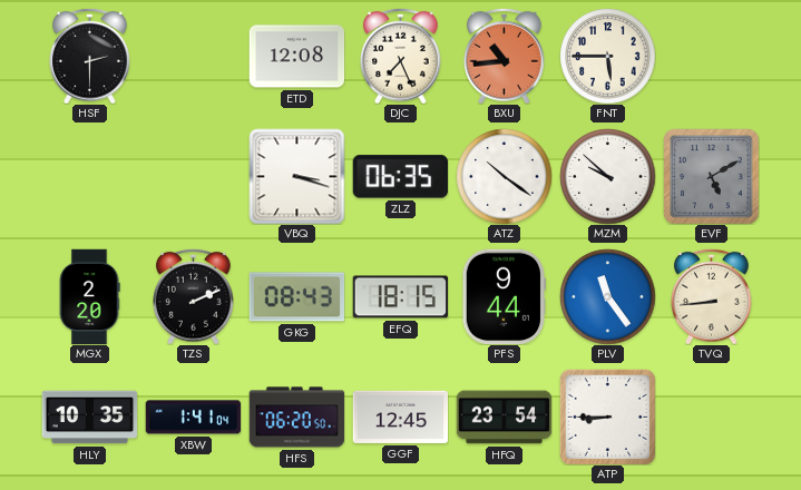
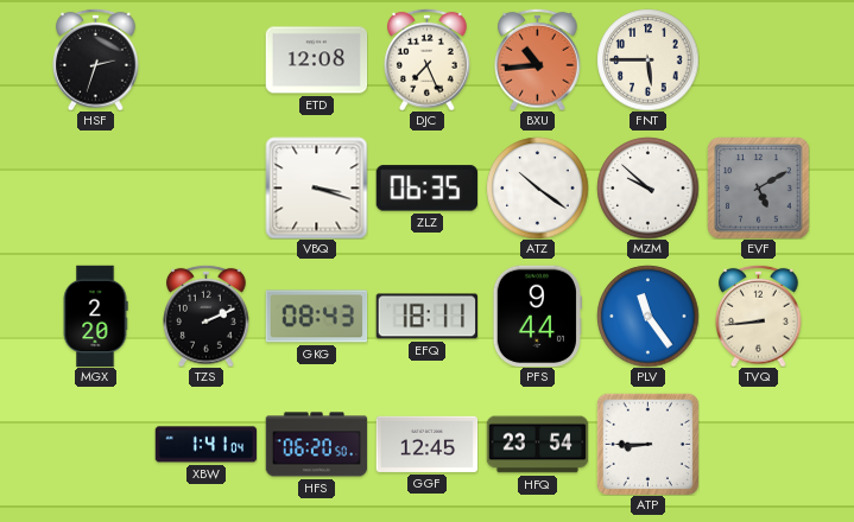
HSF: 2:30 -> 2:33
EFQ: 18:15 -> 18:11
HLY: 10:35 -> none
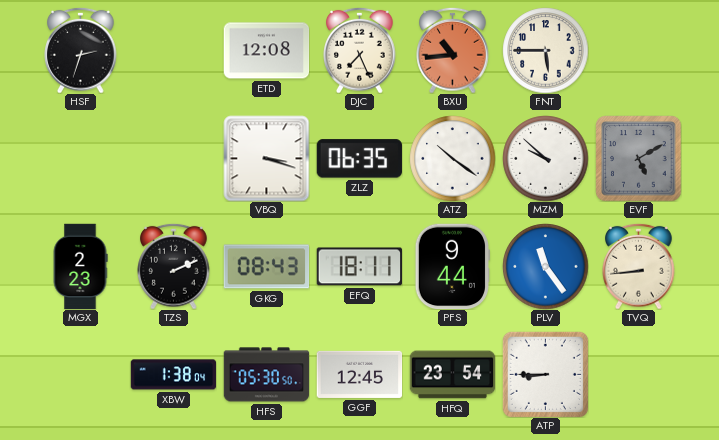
MGX: 2:20 -> 2:23
XBW: 1:41 -> 1:38
HFS: 06:20 -> 05:30
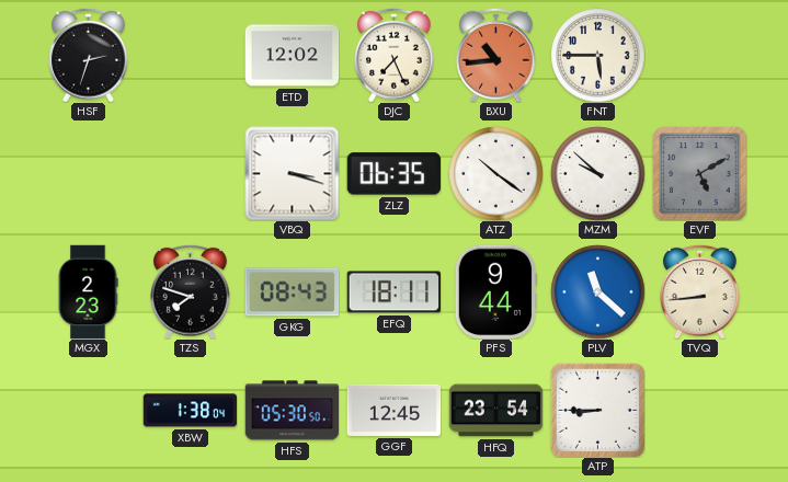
ETD: 12:08 -> 12:02
TZS: 2:11 -> 7:48
PLV: 11:24 -> 11:22
